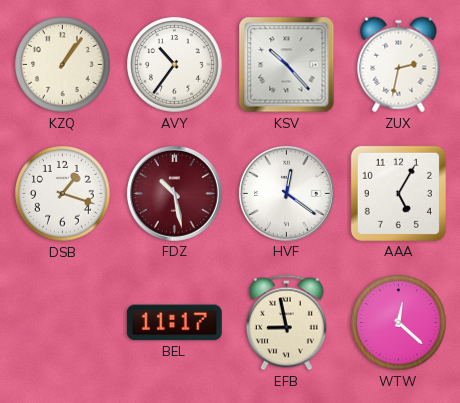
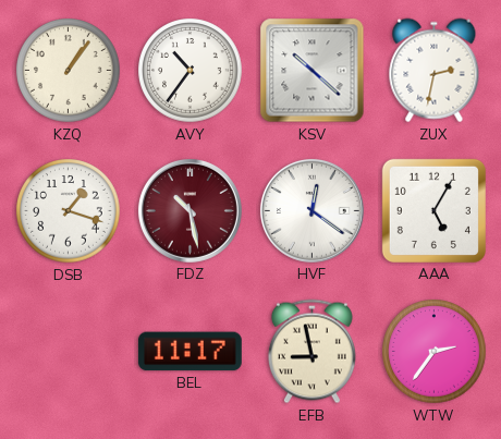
KSV: 10:23 -> 10:22
WTW: 12:22 -> 2:36
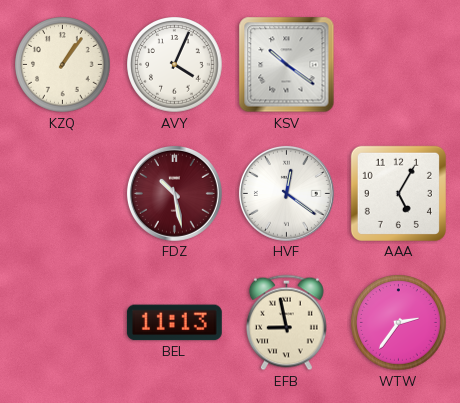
AVY: 10:36 -> 4:04
KSV: 10:22 -> 10:21
ZUX: 2:32 -> none
DSB: 1:18 -> none
BEL: 11:17 -> 11:13
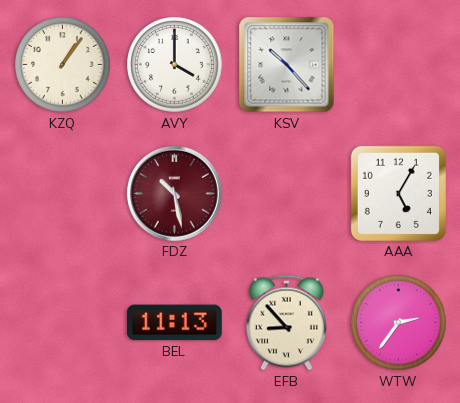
AVY: 4:04 -> 4:00
KSV: 10:21 -> 10:23
HVF: 12:21 -> none
EFB: 8:58 -> 8:53
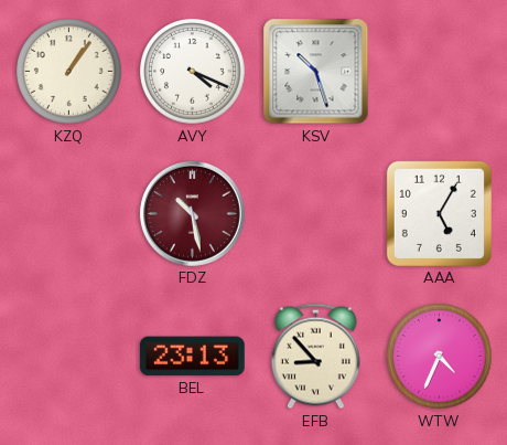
AVY: 4:00 -> 4:19
KSV: 10:23 -> 10:27
BEL: 11:13 -> 23:13
WTW: 2:36 -> 4:34
